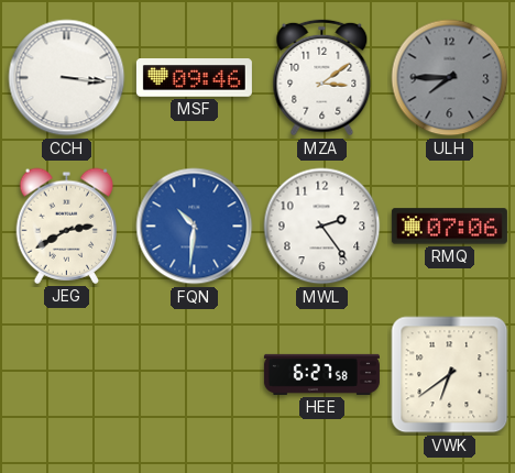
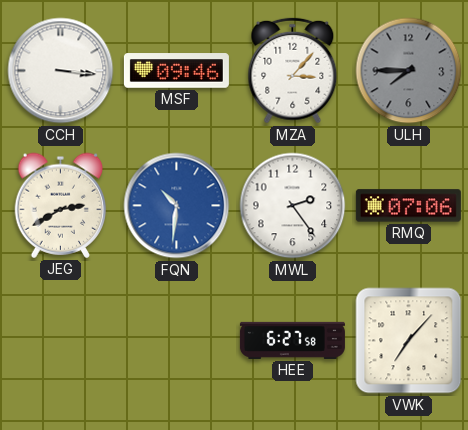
MZA: 3:09 -> 3:07
VWK: 6:39 -> 7:07
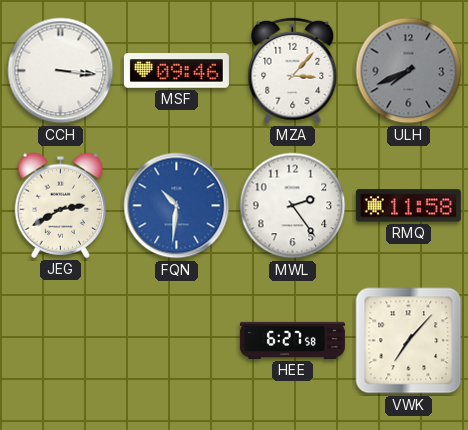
ULH: 7:45 -> 7:41
RMQ: 07:06 -> 11:58
